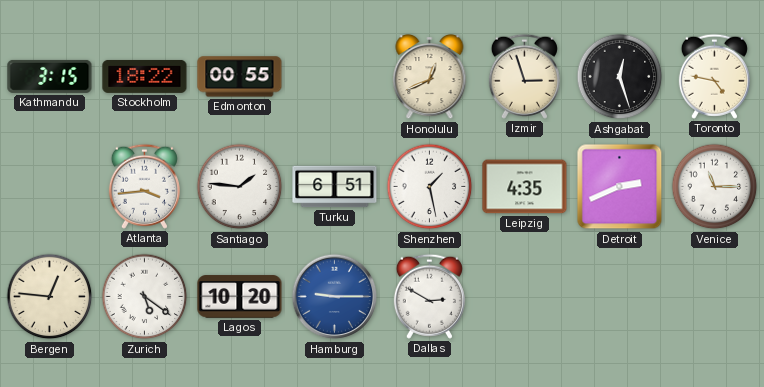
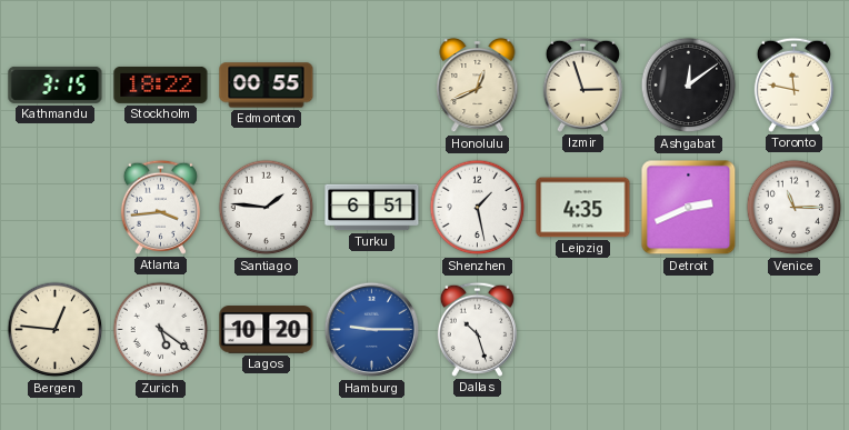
Ashgabat: 12:27 -> 12:09
Toronto: 4:47 -> 11:47
Dallas: 2:50 -> 10:27
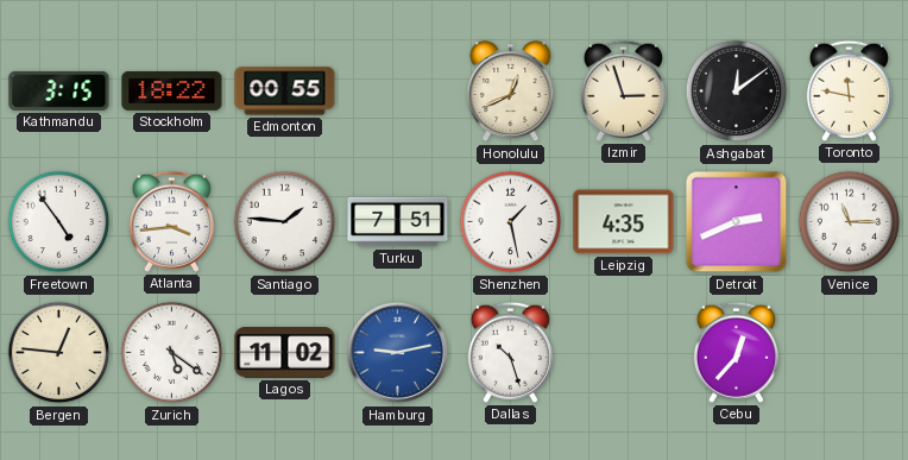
Freetown: none -> 4:54
Turku: 6:51 -> 7:51
Lagos: 10:20 -> 11:02
Hamburg: 9:15 -> 9:13
Cebu: none -> 12:37
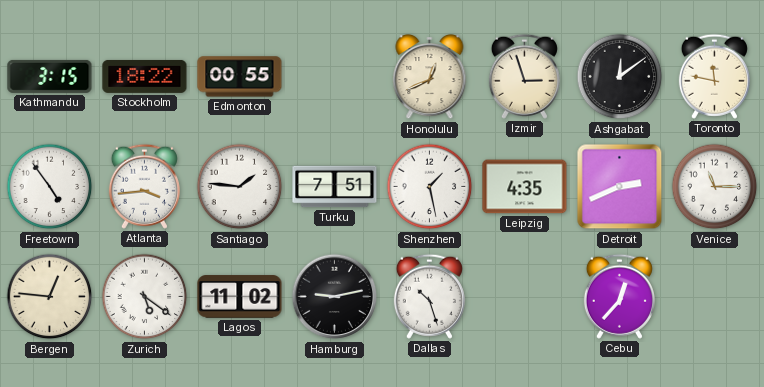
Hamburg dial: blue -> black
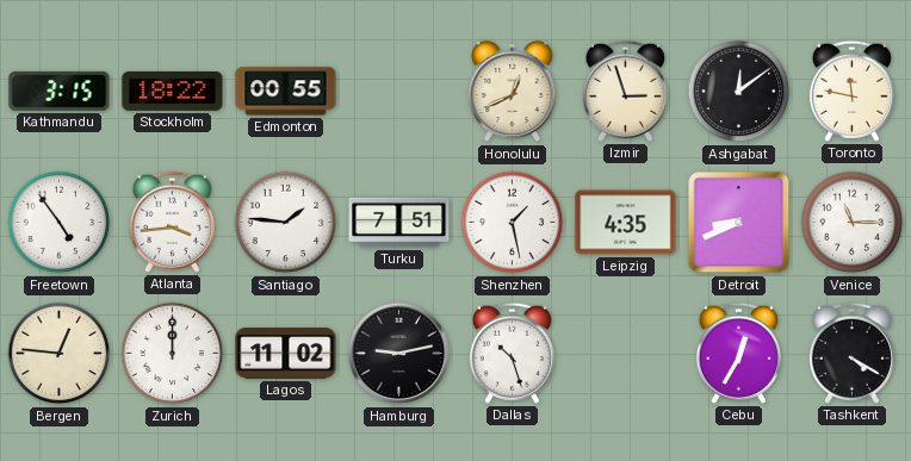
Detroit: 2:41 -> 8:41
Zurich: 5:21 -> 12:00
Cebu: 12:37 -> 12:35
Tashkent: none -> 4:20
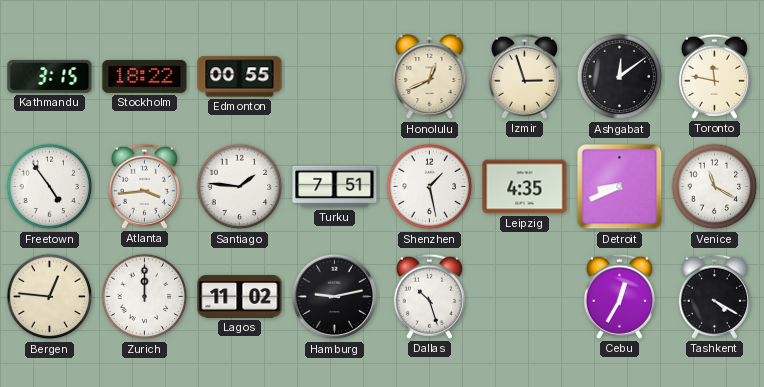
Venice: 11:15 -> 11:20
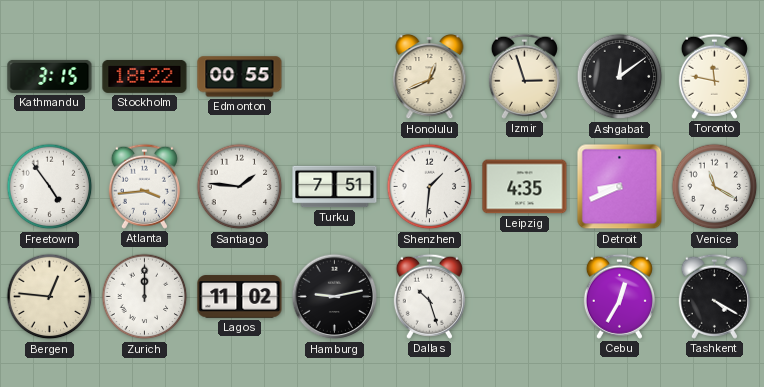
Shenzhen: 1:28 -> 1:31
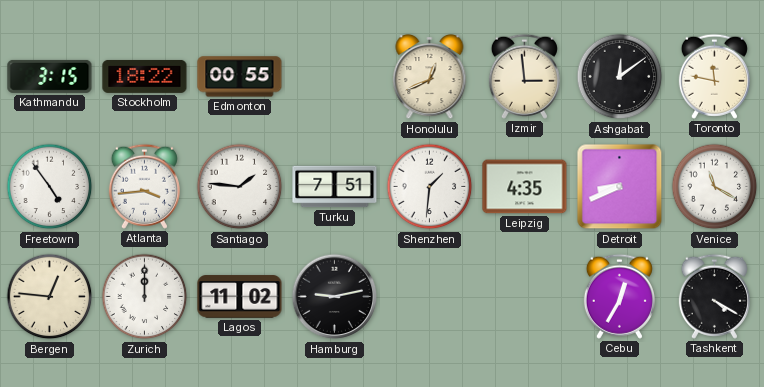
Izmir: 2:57 -> 2:59
Dallas: 10:27 -> none
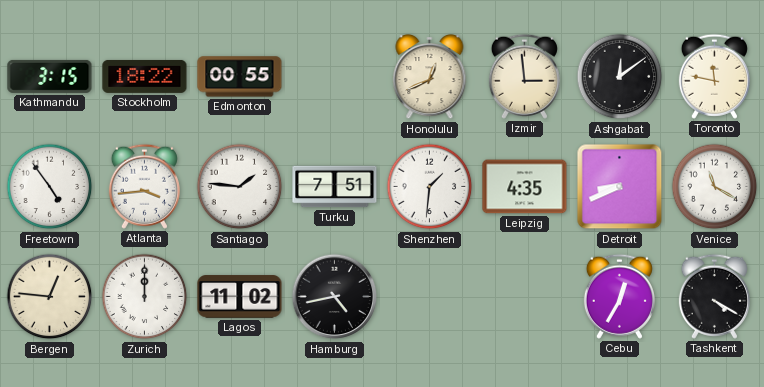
Hamburg: 9:13 -> 4:43
